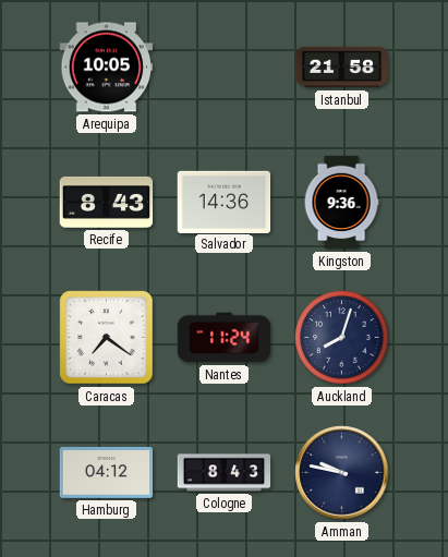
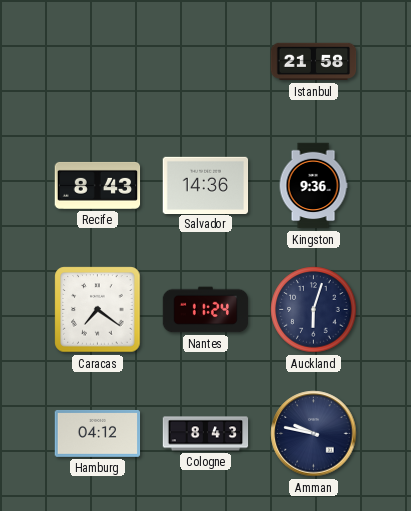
Arequipa: 10:05 -> none
Auckland: 8:03 -> 6:03
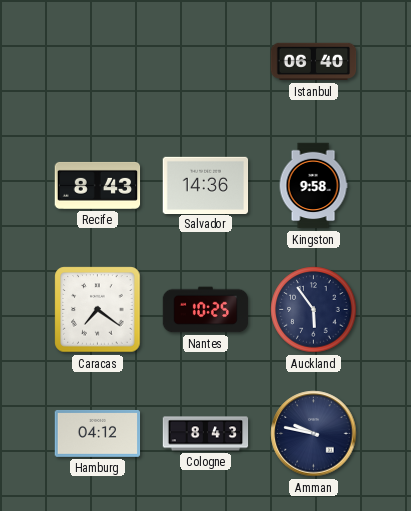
Istanbul: 21:58 -> 06:40
Kingston: 9:36 -> 9:58
Nantes: 11:24 -> 10:25
Auckland: 6:03 -> 5:54
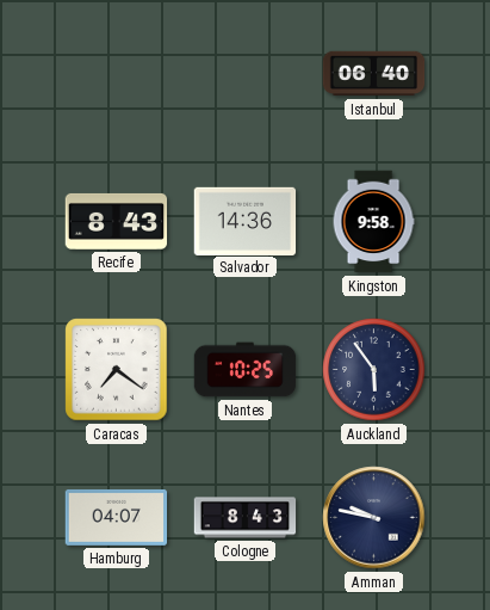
Hamburg: 04:12 -> 04:07
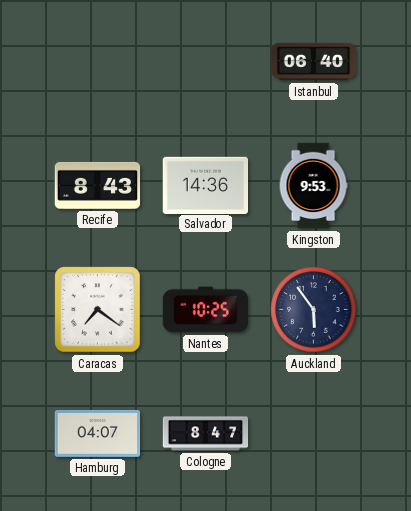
Kingston: 9:58 -> 9:53
Cologne: 8:43 -> 8:47
Amman: 9:47 -> none
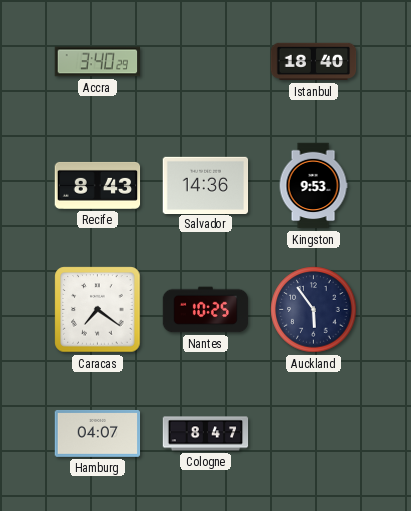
Accra: none -> 3:40
Istanbul: 06:40 -> 18:40
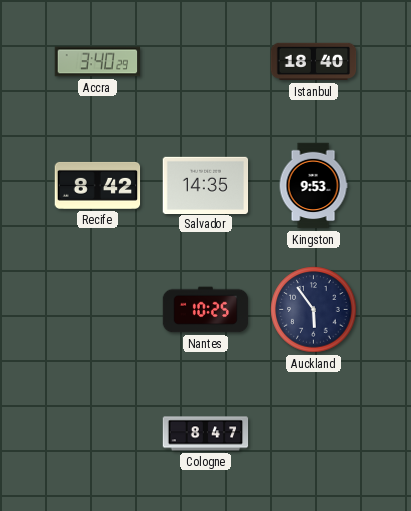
Recife: 8:43 -> 8:42
Salvador: 14:36 -> 14:35
Caracas: 7:21 -> none
Hamburg: 04:07 -> none
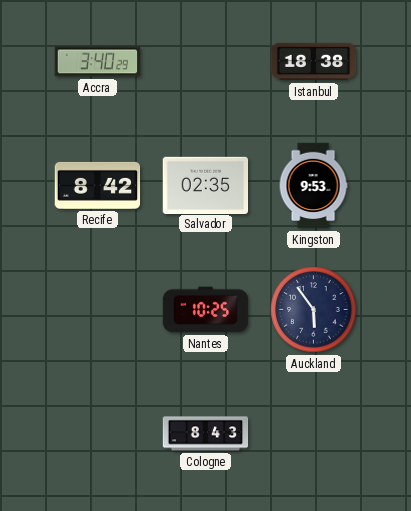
Istanbul: 18:40 -> 18:38
Salvador: 14:35 -> 02:35
Cologne: 8:47 -> 8:43
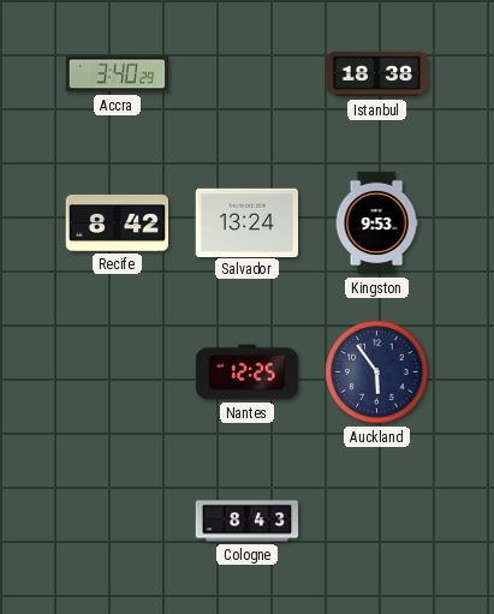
Salvador: 02:35 -> 13:24
Nantes: 10:25 -> 12:25
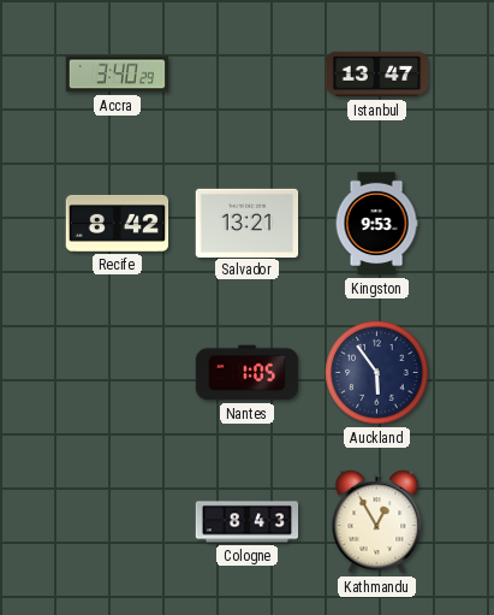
Istanbul: 18:38 -> 13:47
Salvador: 13:24 -> 13:21
Nantes: 12:25 -> 1:05
Kathmandu: none -> 12:55
